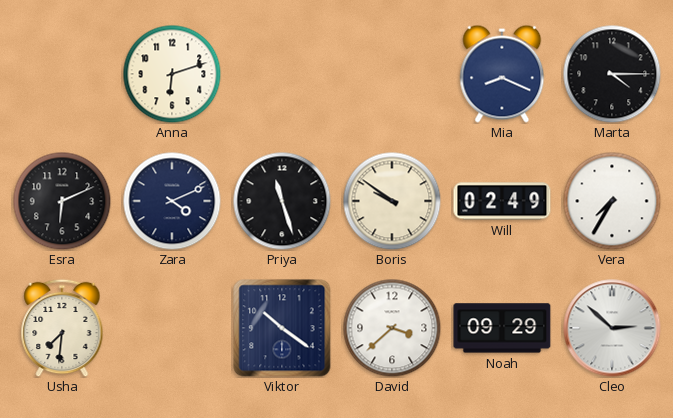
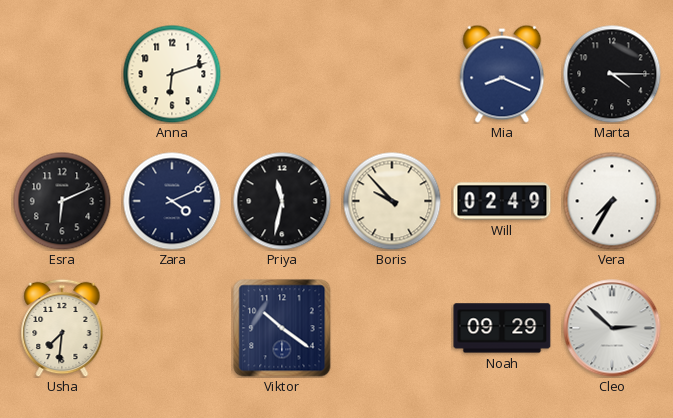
Priya: 11:27 -> 11:32
Boris: 9:51 -> 9:53
David: 3:38 -> none
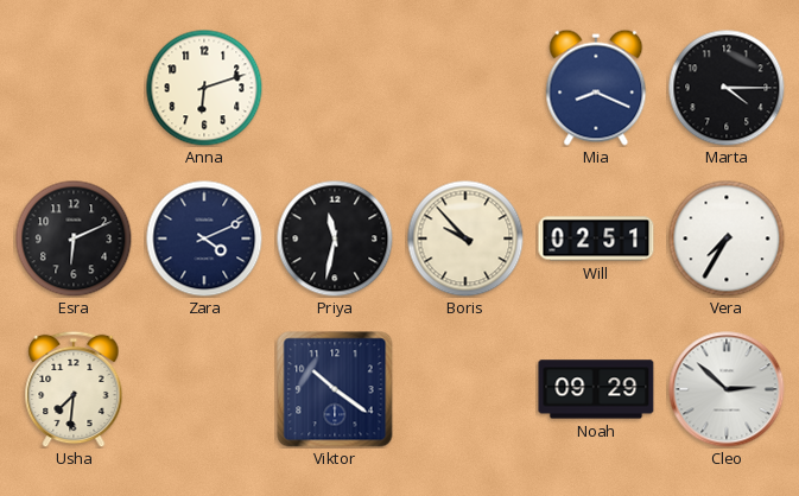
Will: 02:49 -> 02:51
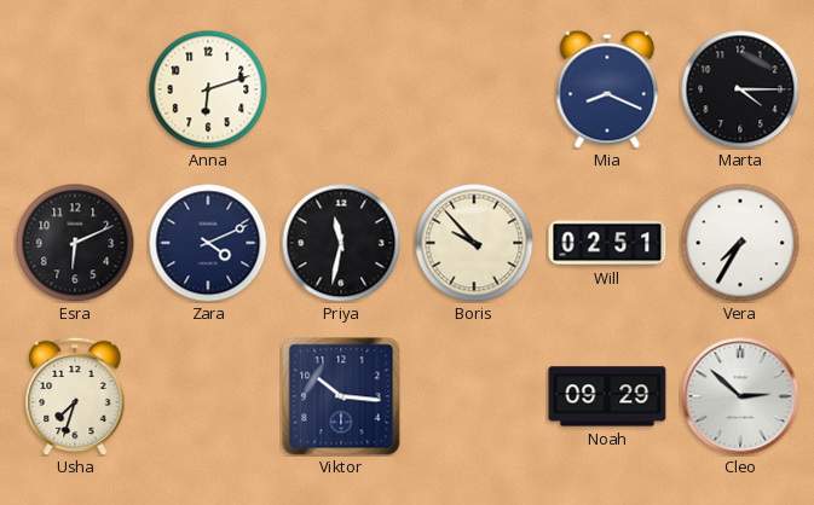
Usha: 7:31 -> 7:33
Viktor: 10:21 -> 10:16
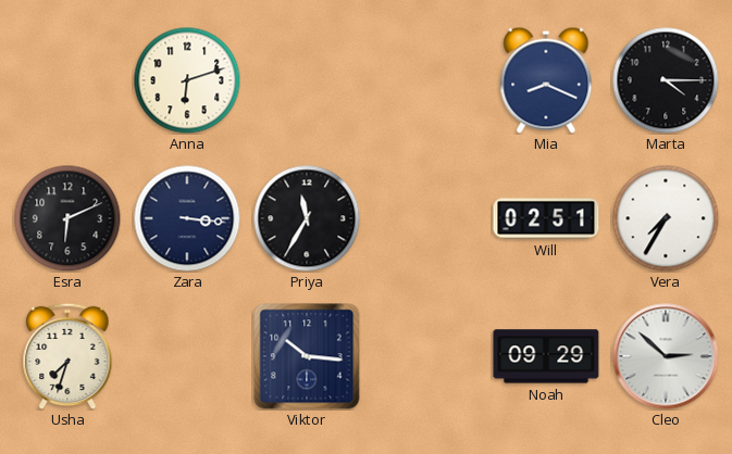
Zara: 4:11 -> 3:16
Priya: 11:32 -> 11:35
Boris: 9:53 -> none
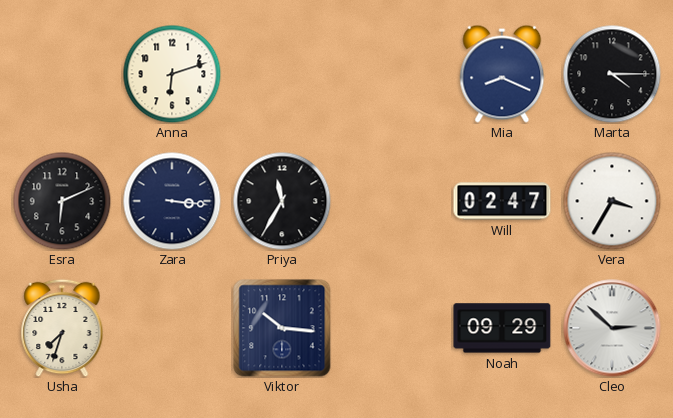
Will: 02:51 -> 02:47
Vera: 7:35 -> 3:35
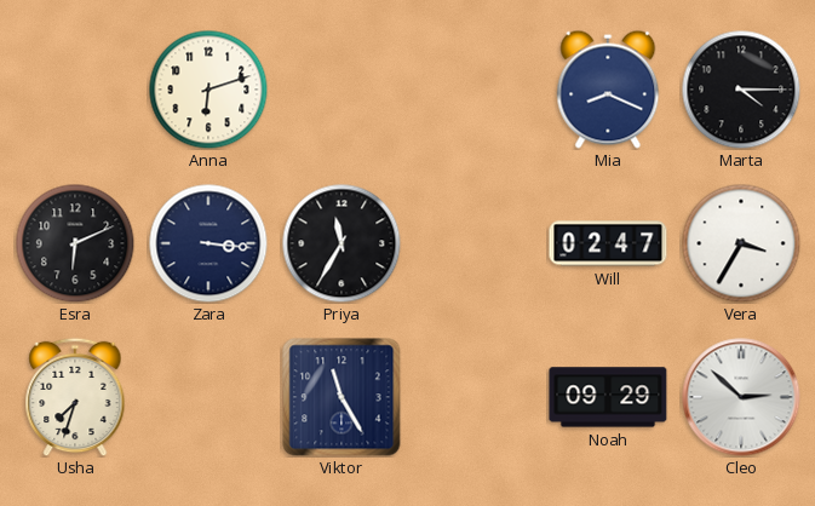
Viktor: 10:16 -> 11:25
